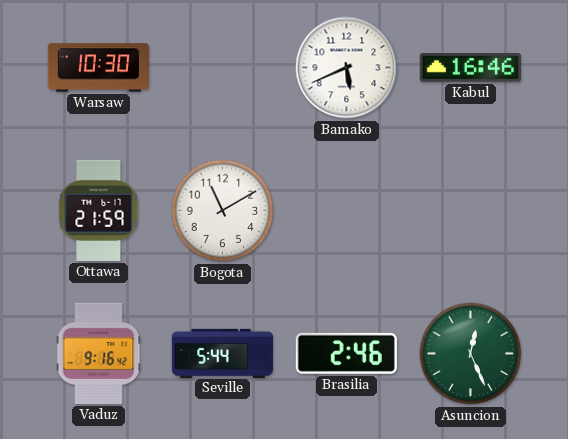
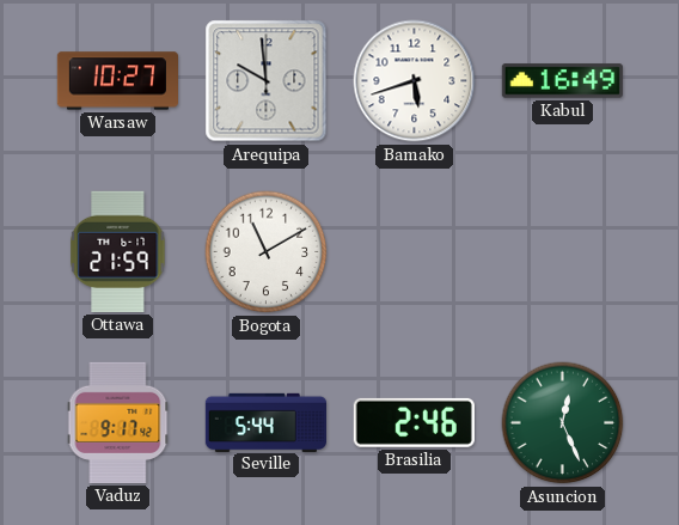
Warsaw: 10:30 -> 10:27
Arequipa: none -> 9:59
Bamako: 5:41 -> 5:42
Kabul: 16:46 -> 16:49
Vaduz: 9:16 -> 9:17
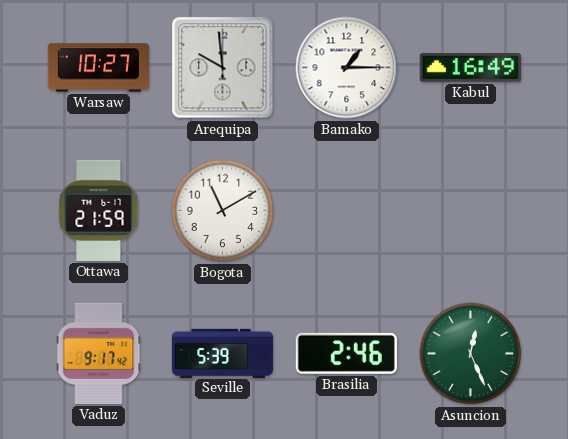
Bamako: 5:42 -> 1:15
Seville: 5:44 -> 5:39
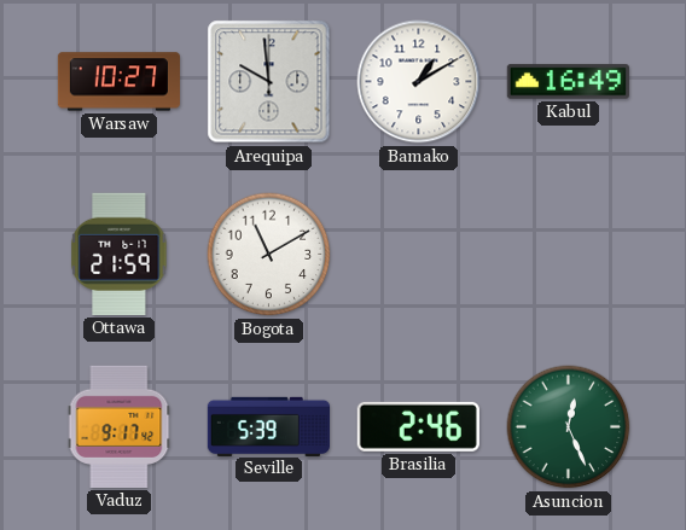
Bamako: 1:15 -> 1:10
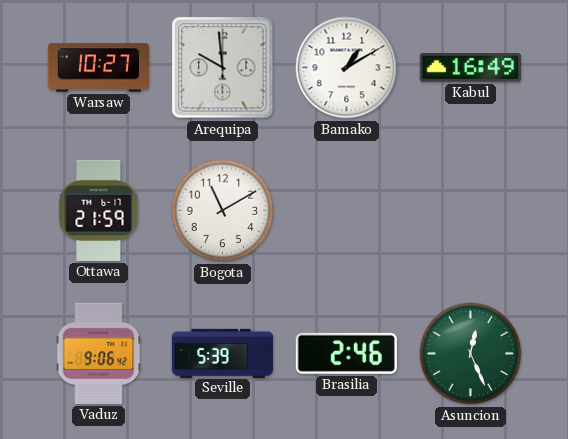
Vaduz: 9:17 -> 9:06
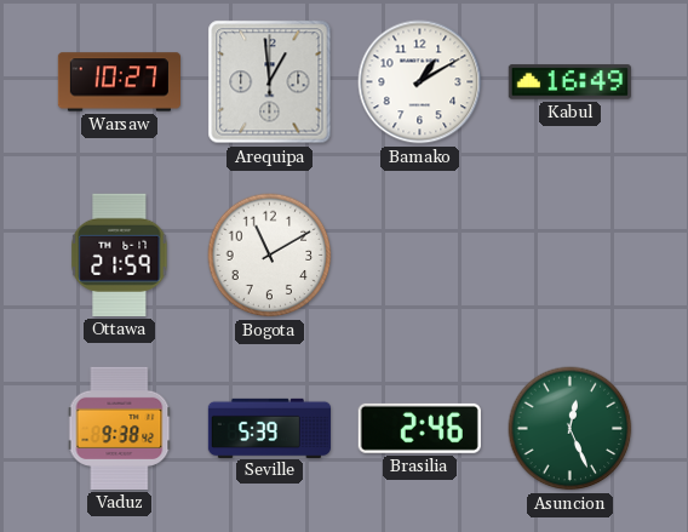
Arequipa: 9:59 -> 12:59
Vaduz: 9:06 -> 9:38
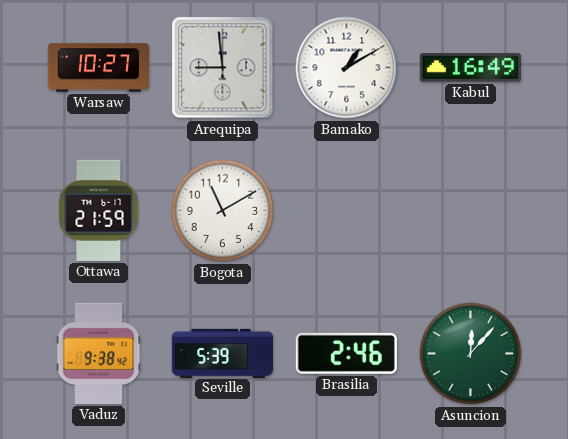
Arequipa: 12:59 -> 8:59
Asuncion: 12:26 -> 12:07
